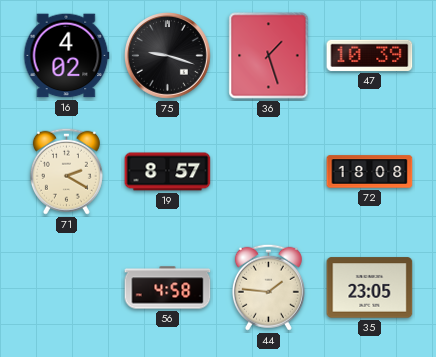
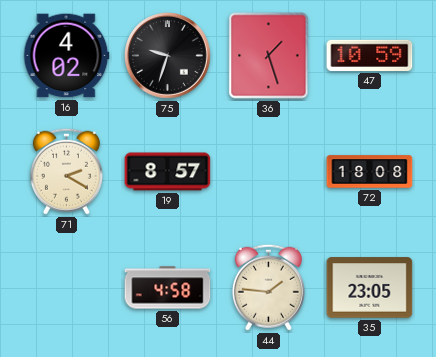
75: 9:18 -> 9:33
47: 10:39 -> 10:59
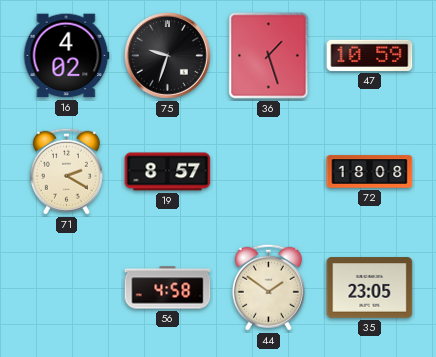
44: 1:46 -> 1:51
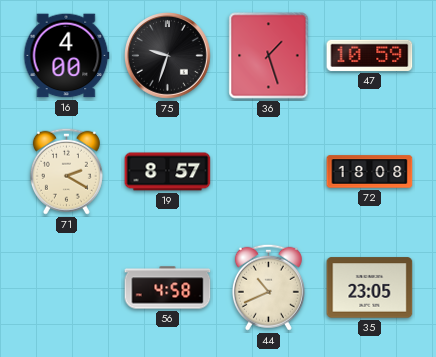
16: 4:02 -> 4:00
44: 1:51 -> 10:41
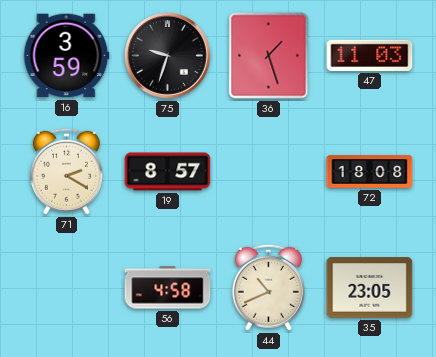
16: 4:00 -> 3:59
47: 10:59 -> 11:03
